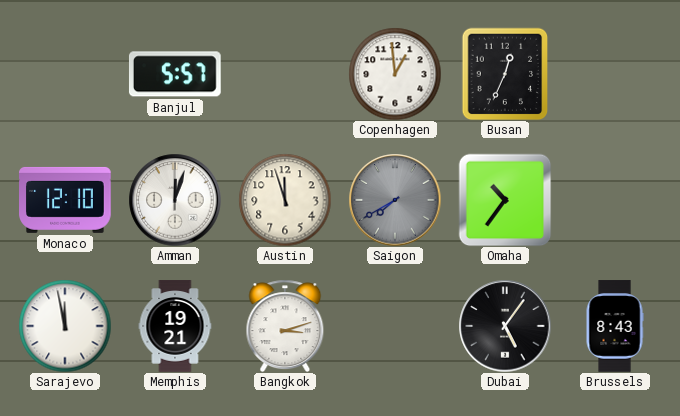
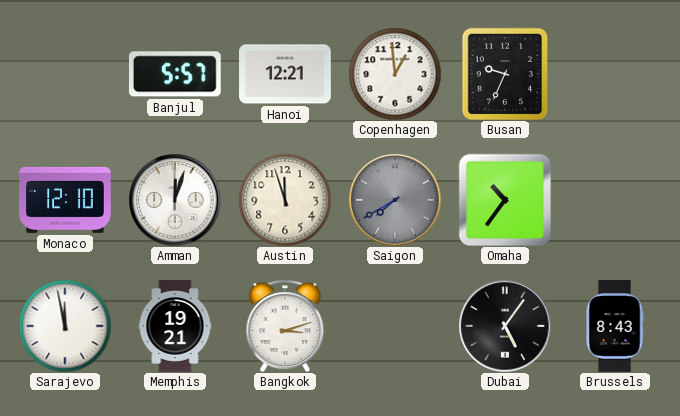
Hanoi: none -> 12:21
Busan: 12:34 -> 9:34
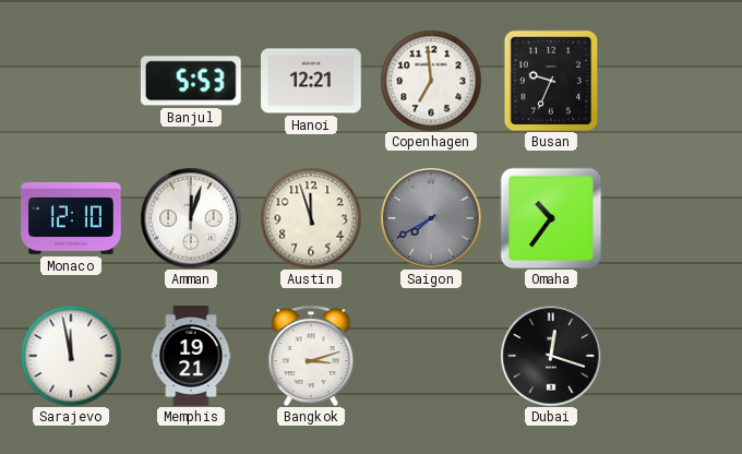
Banjul: 5:57 -> 5:53
Copenhagen: 12:59 -> 6:59
Dubai: 5:06 -> 12:18
Brussels: 8:43 -> none
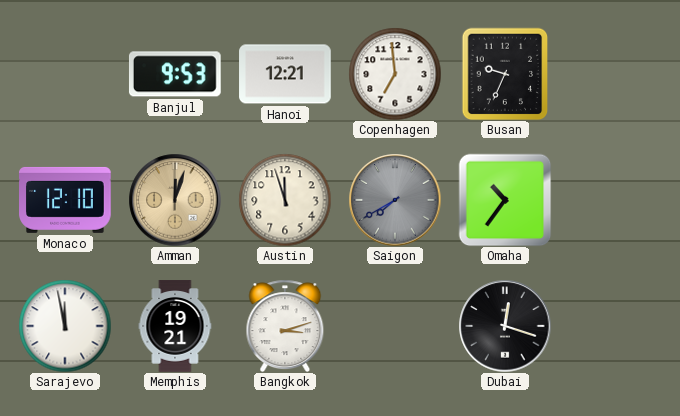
Banjul: 5:53 -> 9:53
Amman dial: white -> champagne
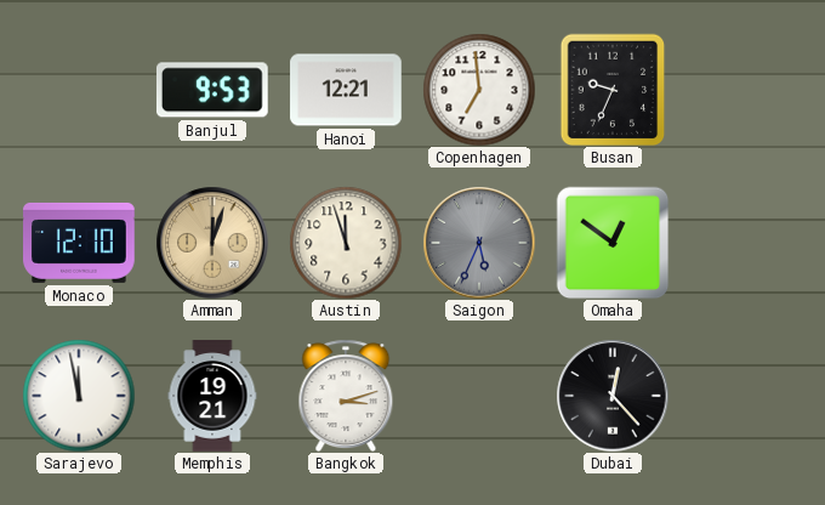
Saigon: 7:40 -> 5:34
Omaha: 10:36 -> 12:51
Dubai: 12:18 -> 12:23
